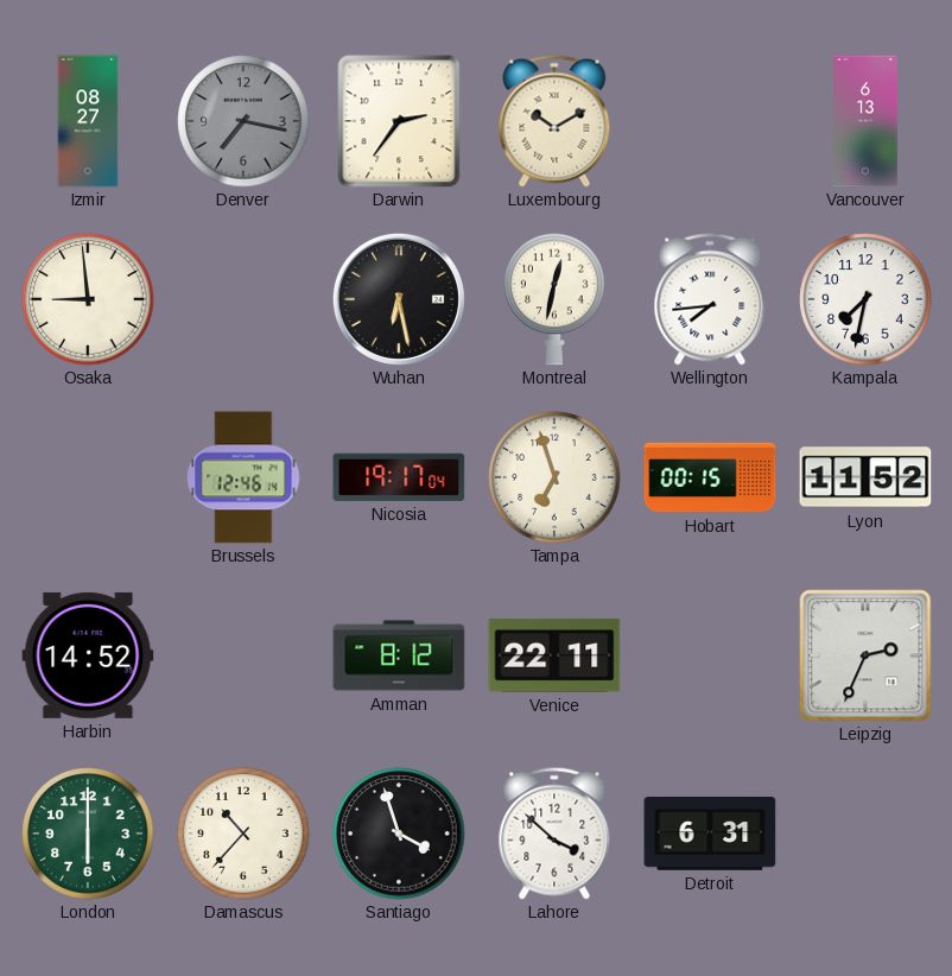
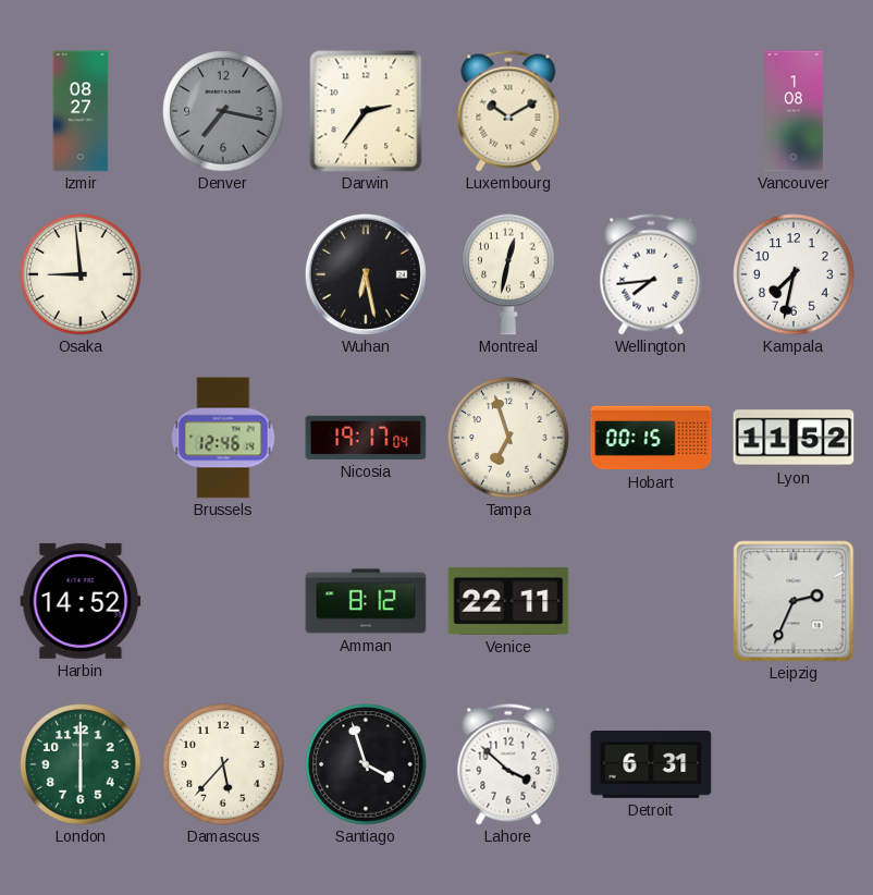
Vancouver: 6:13 -> 1:08
Damascus: 10:37 -> 5:37
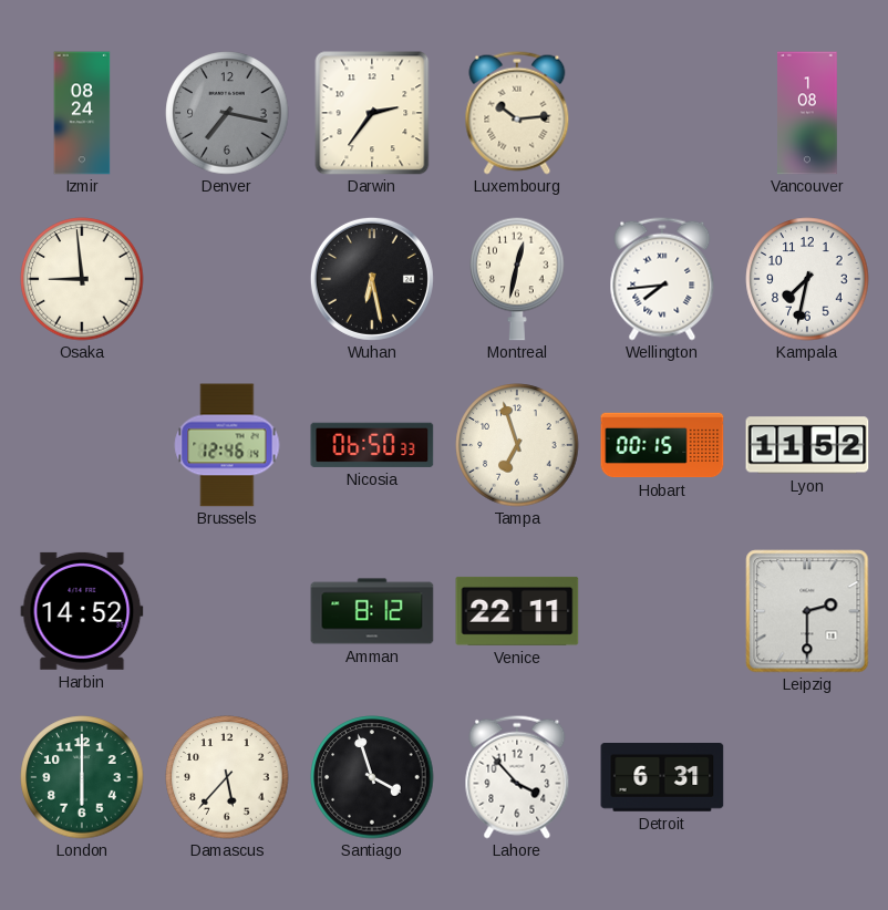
Izmir: 08:27 -> 08:24
Luxembourg: 10:10 -> 10:14
Nicosia: 19:17 -> 06:50
Leipzig: 2:34 -> 2:30
Lahore: 3:52 -> 3:53
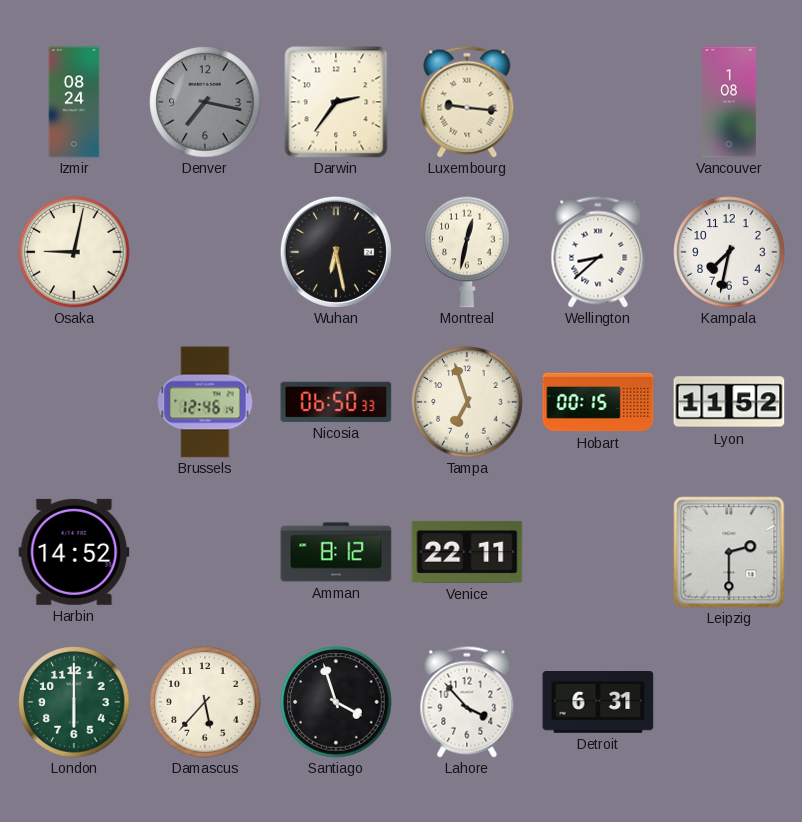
Luxembourg: 10:14 -> 9:16
Osaka: 8:59 -> 9:02
Wellington: 7:44 -> 8:38
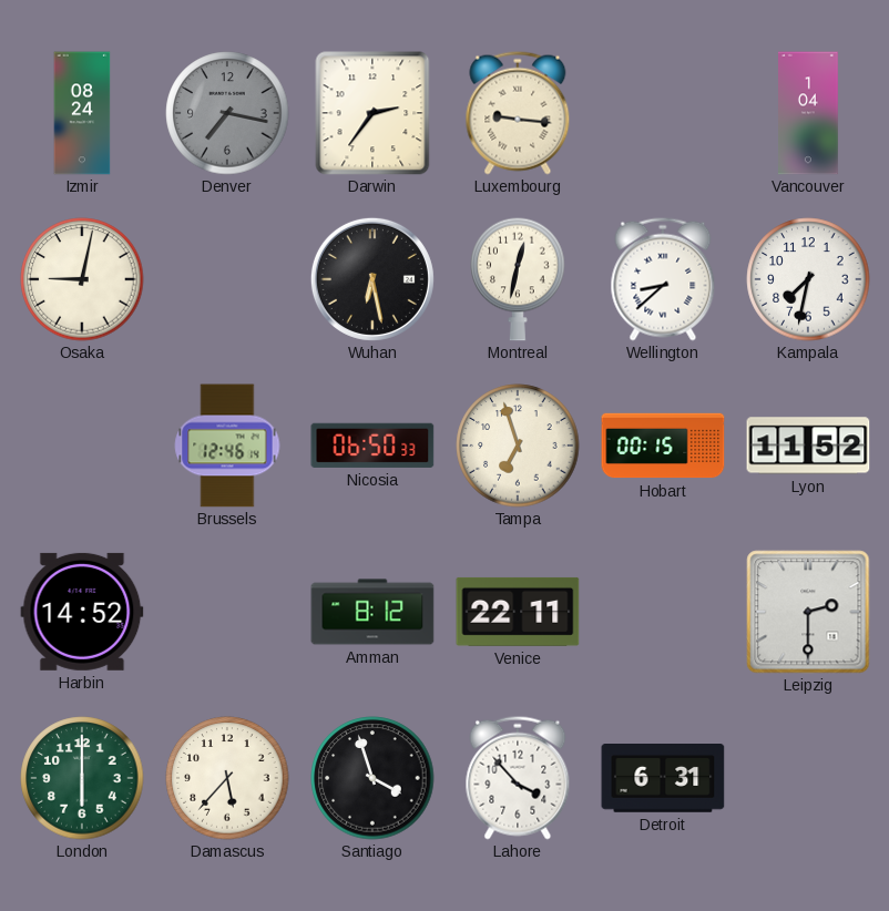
Vancouver: 1:08 -> 1:04
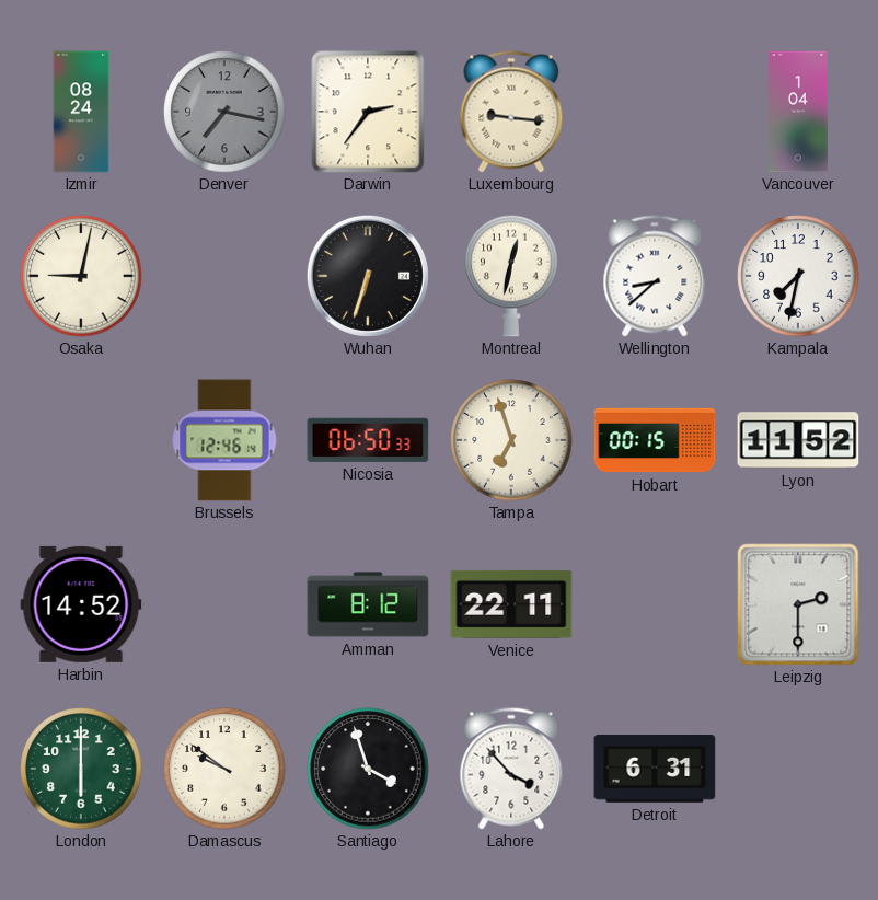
Wuhan: 6:28 -> 6:33
Damascus: 5:37 -> 9:51
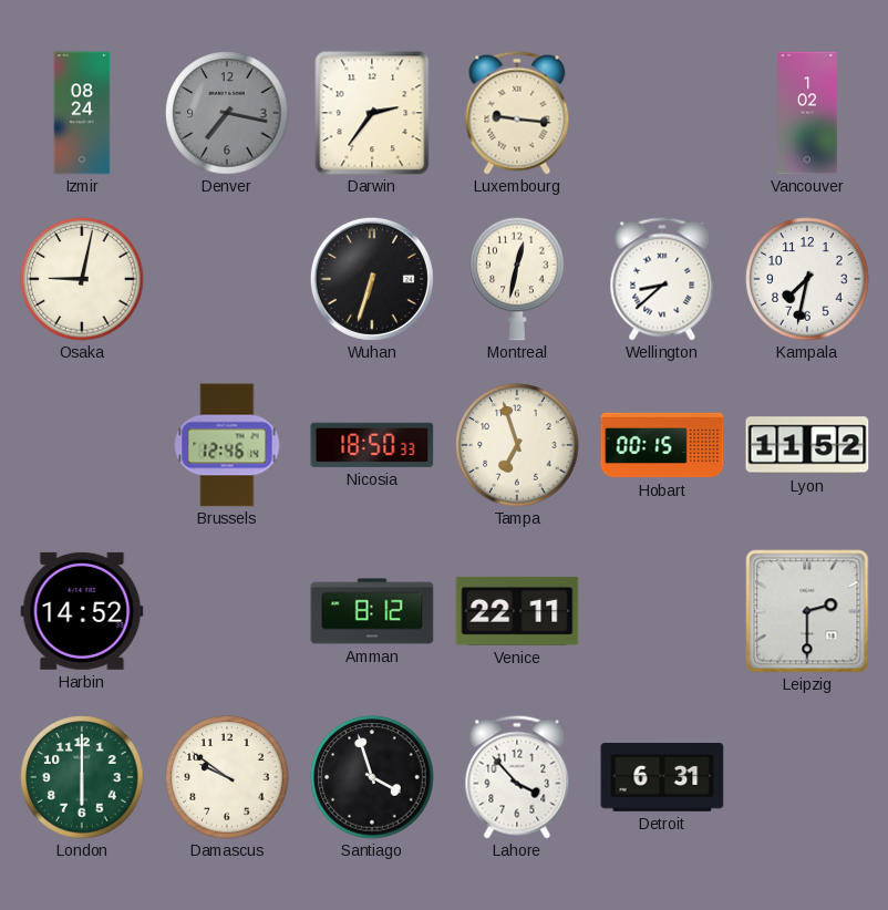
Vancouver: 1:04 -> 1:02
Nicosia: 06:50 -> 18:50
